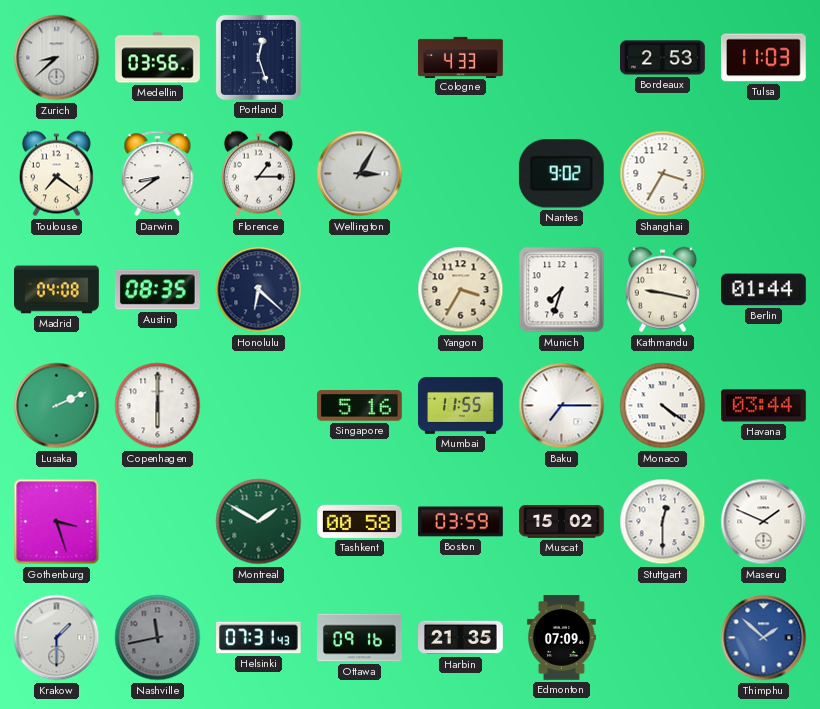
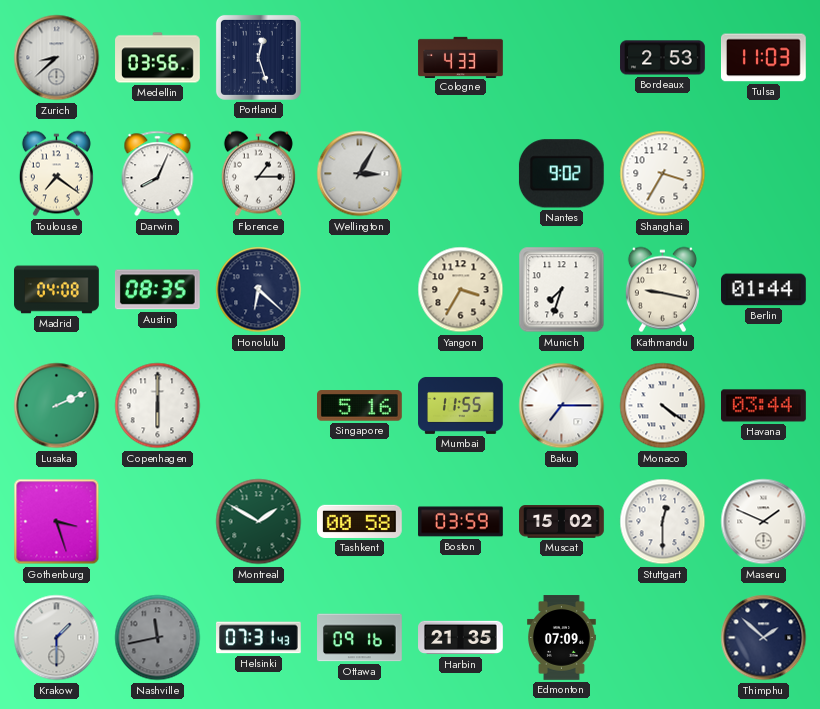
Darwin: 8:39 -> 8:04
Thimphu dial: blue -> navy
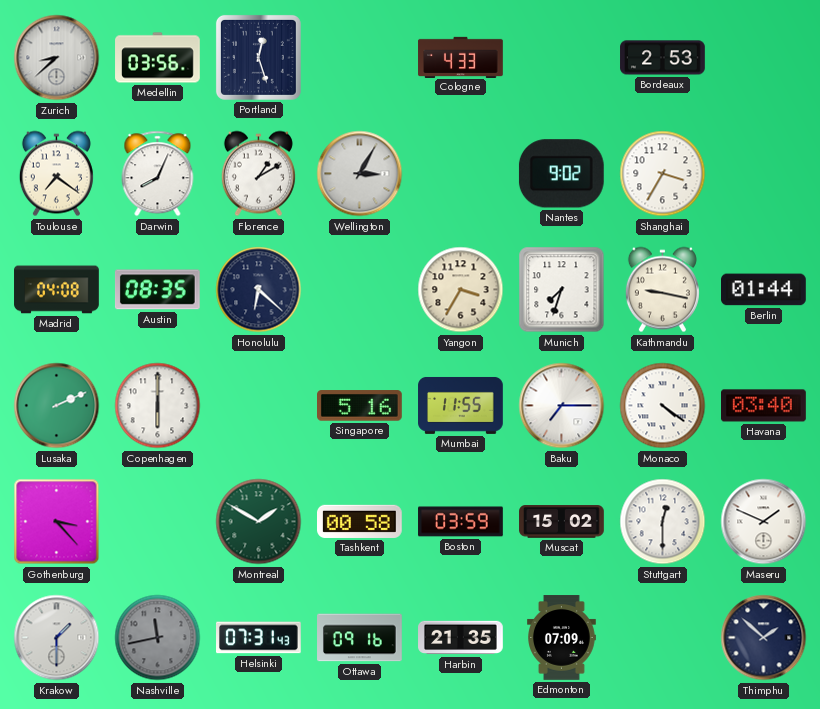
Tulsa: 11:03 -> none
Florence: 1:15 -> 1:10
Havana: 03:44 -> 03:40
Gothenburg: 3:27 -> 3:23
